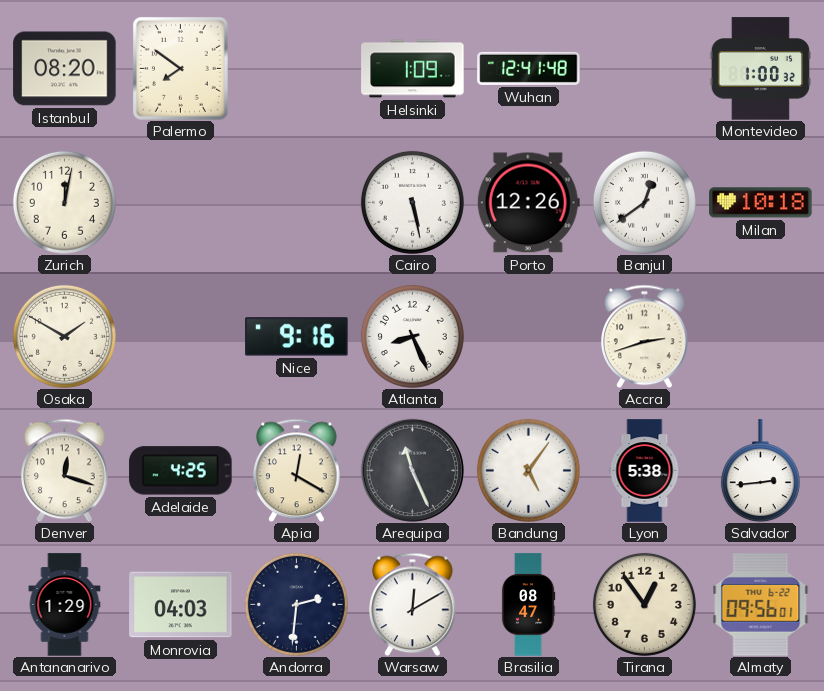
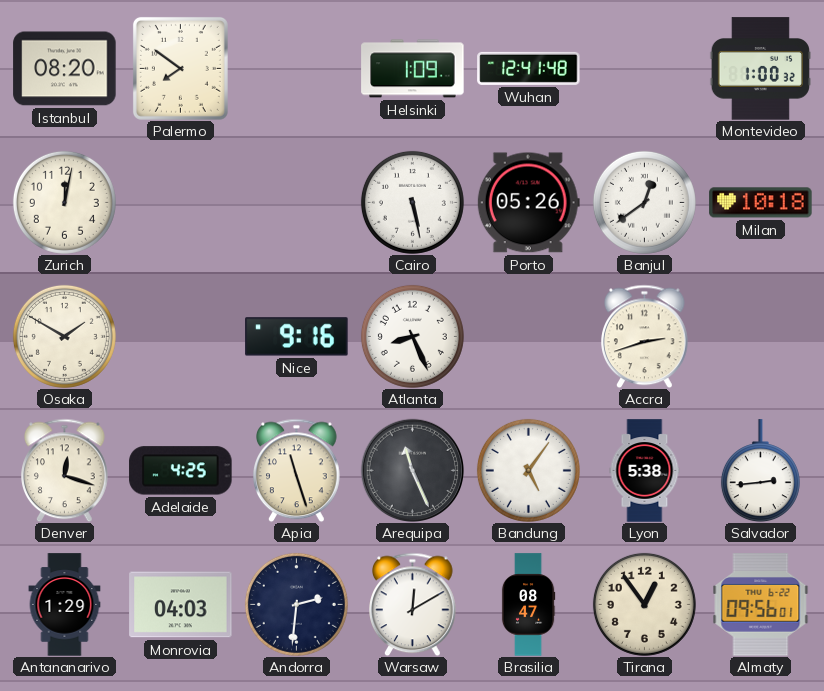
Porto: 12:26 -> 05:26
Apia: 12:20 -> 11:27
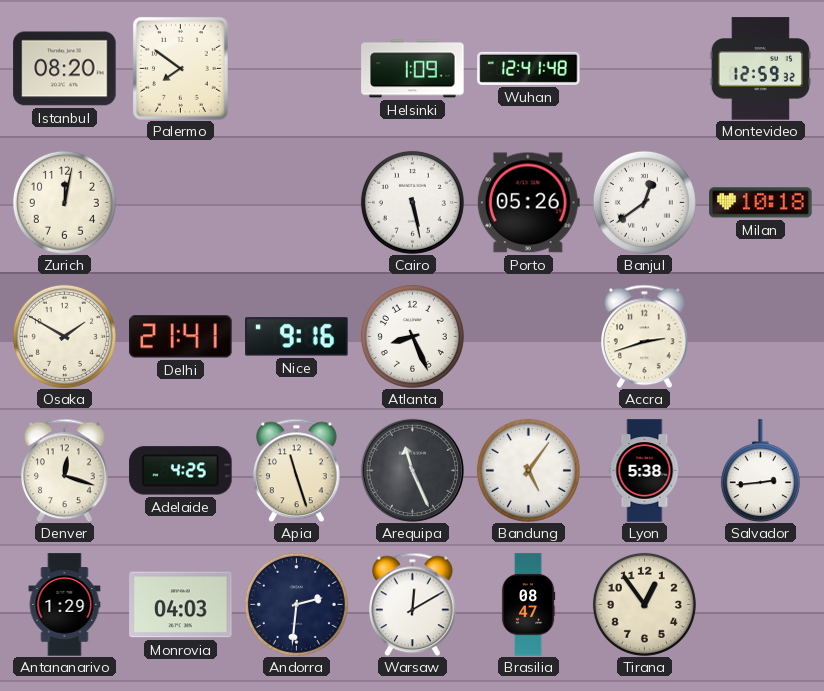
Montevideo: 1:00 -> 12:59
Delhi: none -> 21:41
Almaty: 09:56 -> none
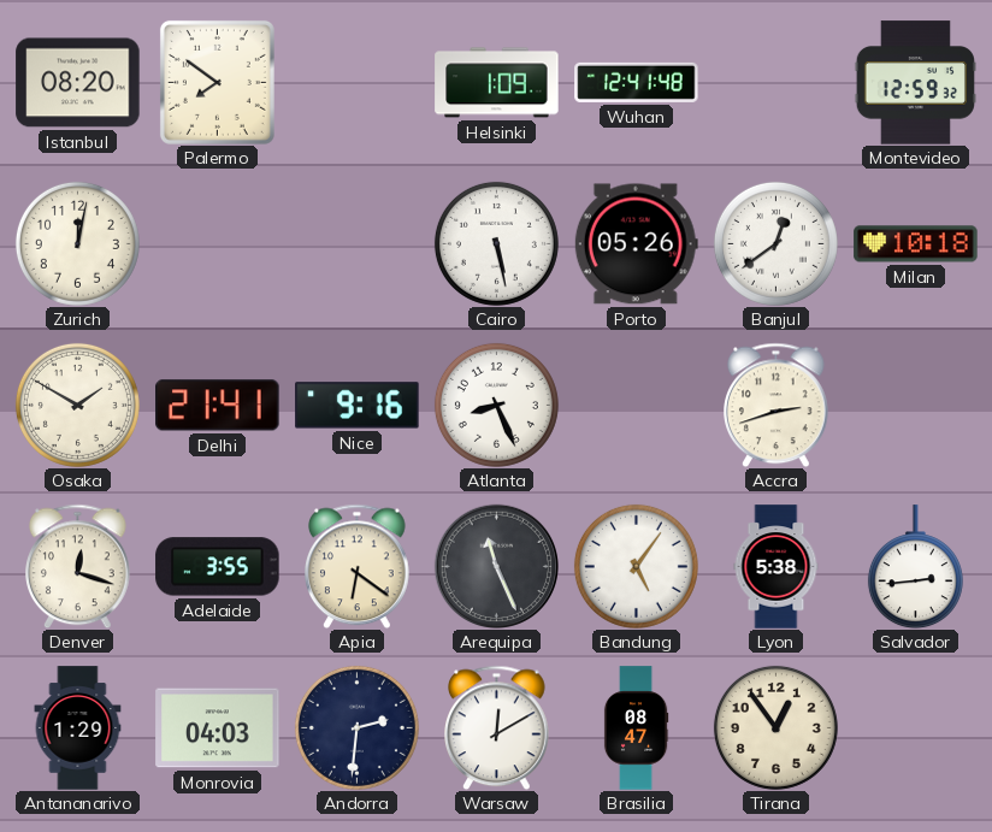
Adelaide: 4:25 -> 3:55
Apia: 11:27 -> 6:21
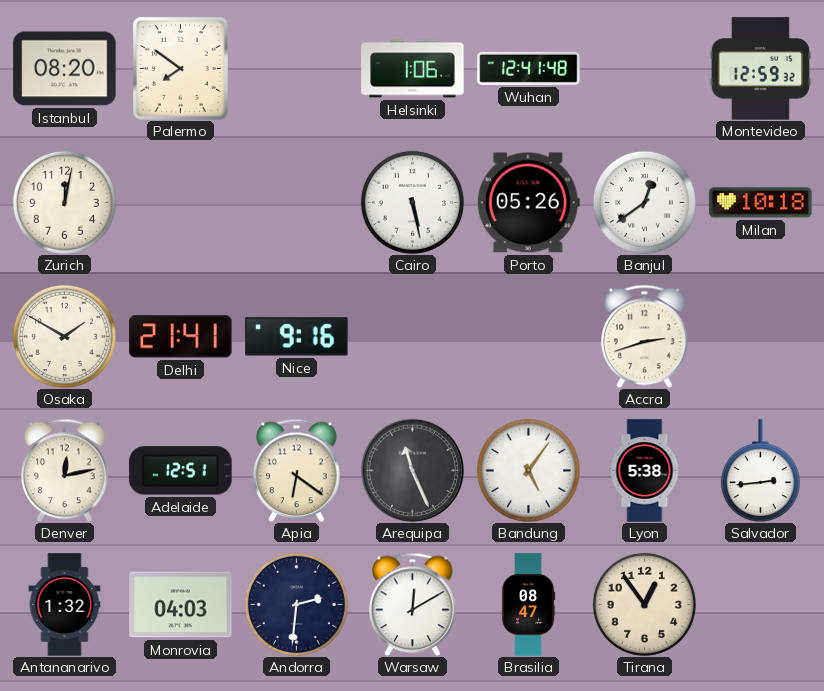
Helsinki: 1:09 -> 1:06
Atlanta: 8:26 -> none
Denver: 12:18 -> 12:13
Adelaide: 3:55 -> 12:51
Antananarivo: 1:29 -> 1:32
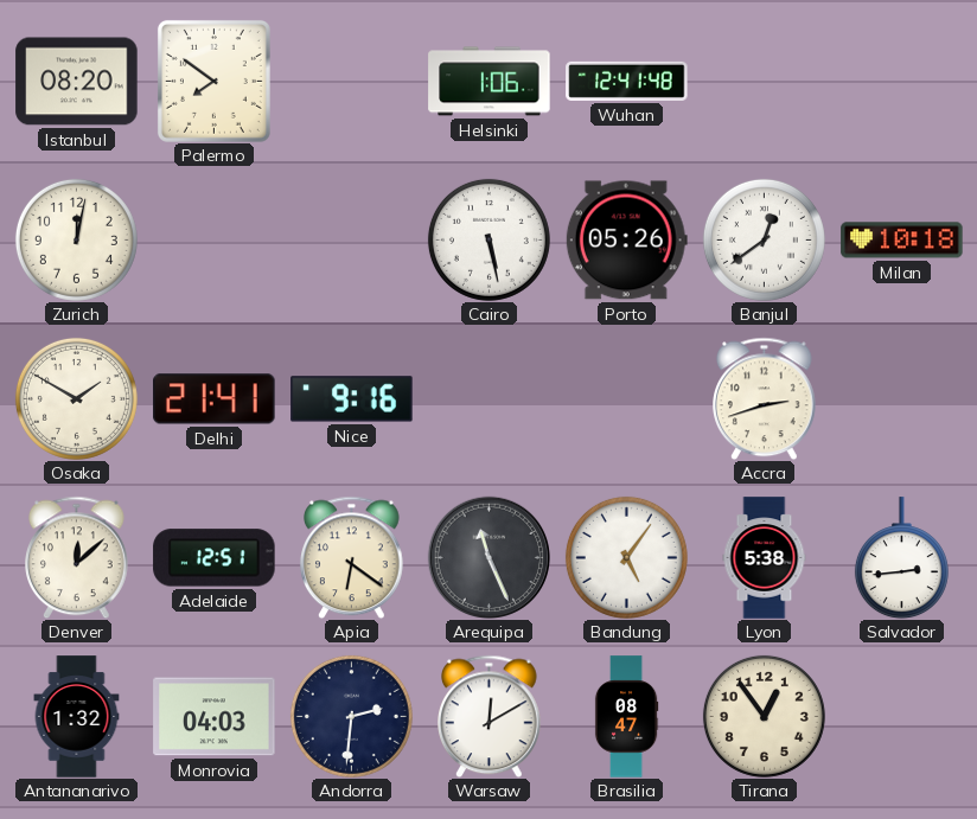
Montevideo: 12:59 -> none
Denver: 12:13 -> 12:08
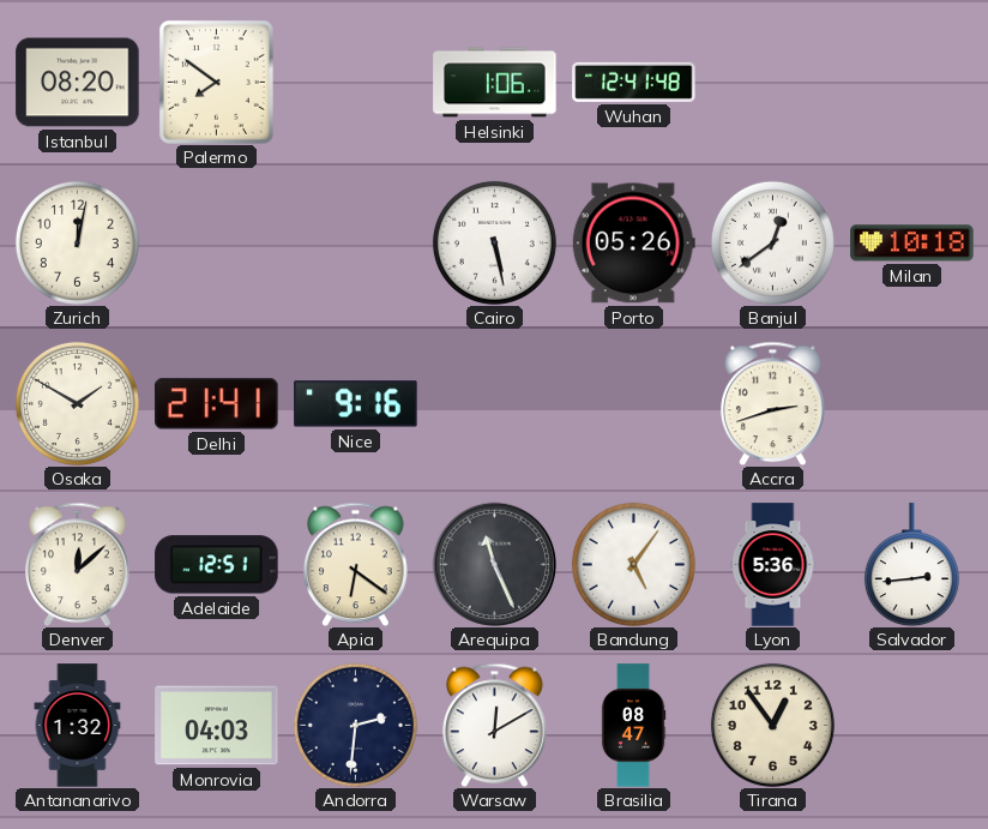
Lyon: 5:38 -> 5:36
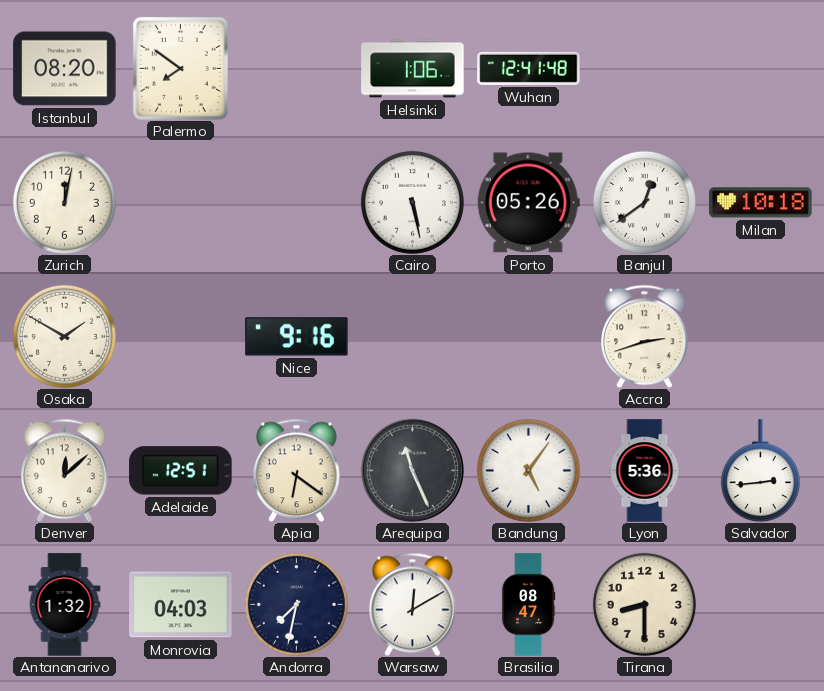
Delhi: 21:41 -> none
Andorra: 2:31 -> 7:32
Tirana: 12:54 -> 8:30
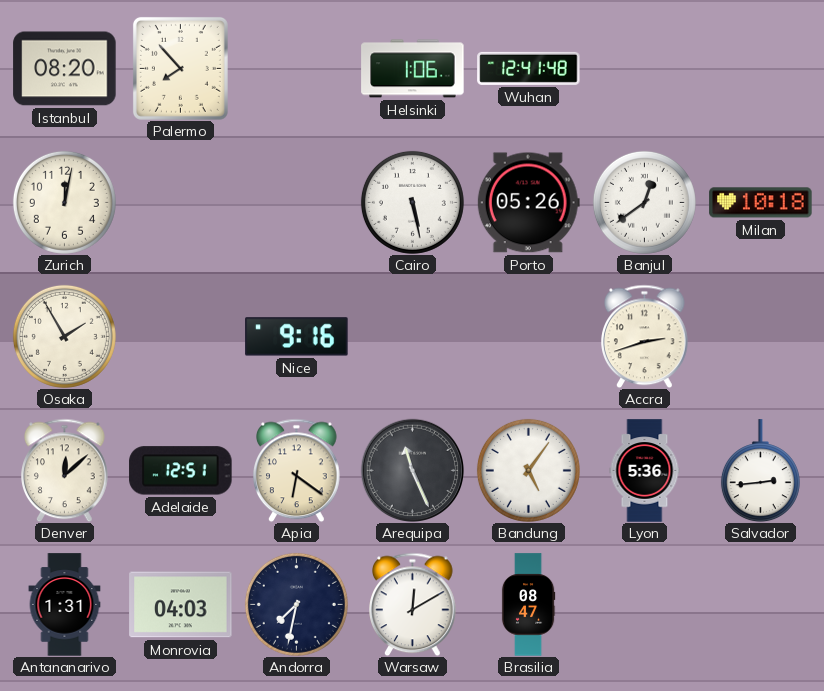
Palermo: 7:51 -> 7:53
Osaka: 1:50 -> 1:55
Antananarivo: 1:32 -> 1:31
Tirana: 8:30 -> none
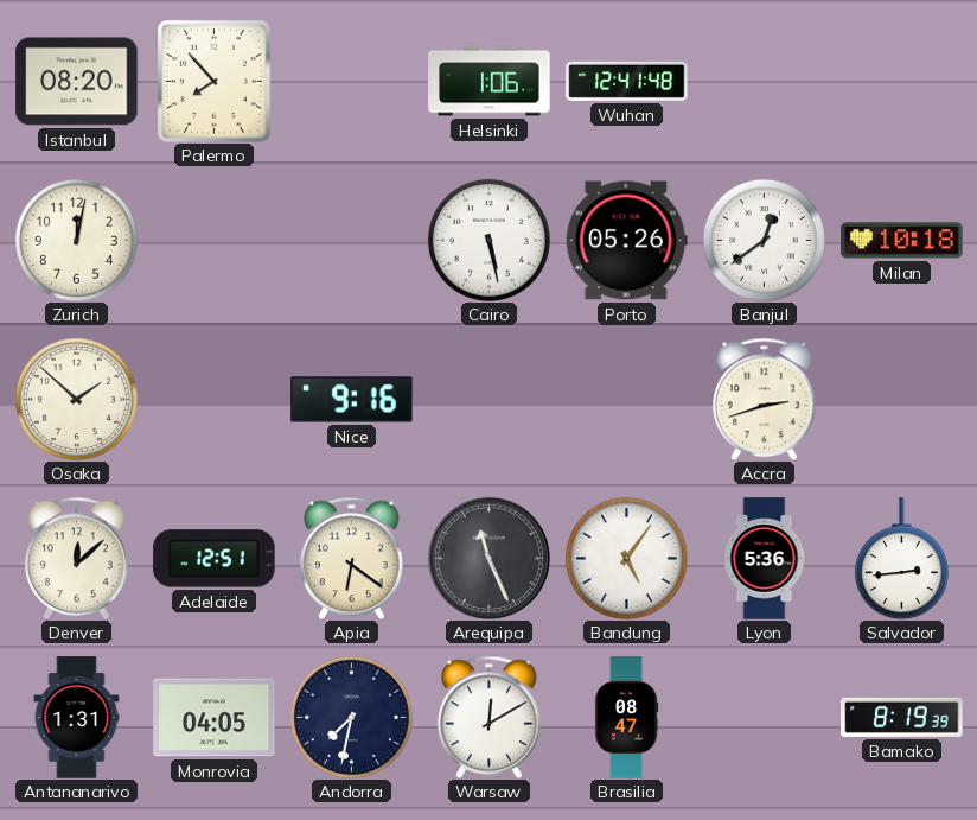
Osaka: 1:55 -> 1:52
Monrovia: 04:03 -> 04:05
Bamako: none -> 8:19
